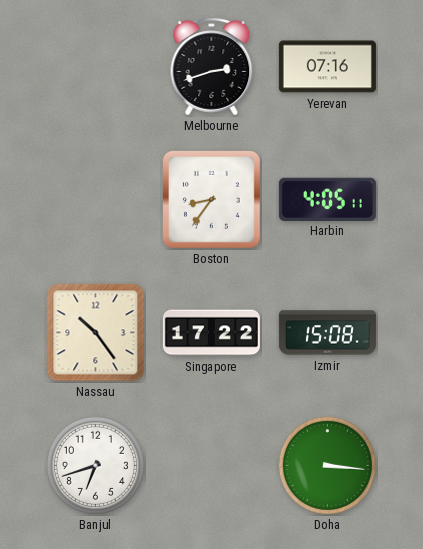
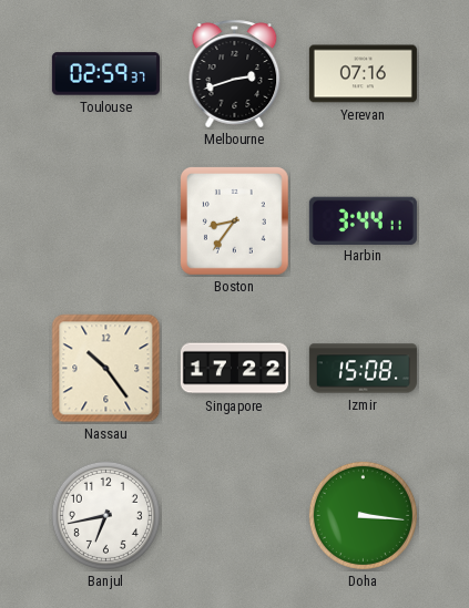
Toulouse: none -> 02:59
Harbin: 4:05 -> 3:44
Banjul: 6:42 -> 6:43
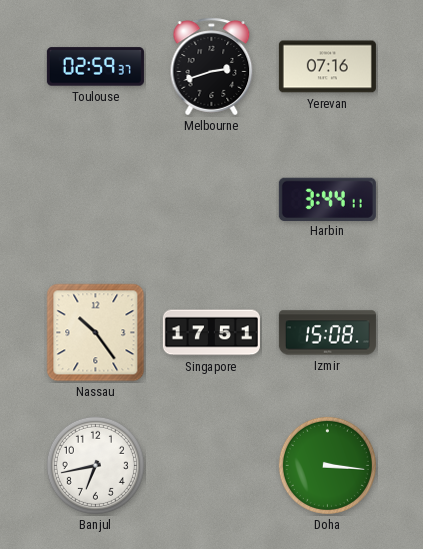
Boston: 8:36 -> none
Singapore: 17:22 -> 17:51
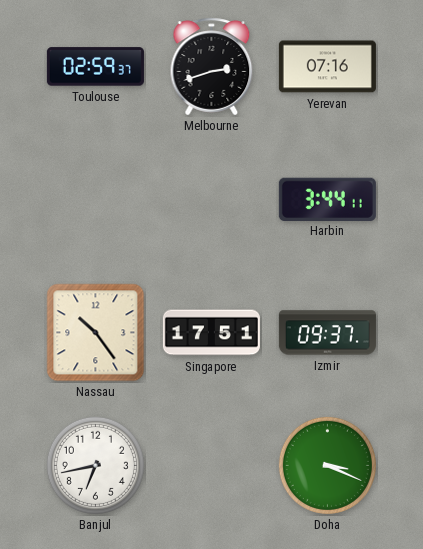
Izmir: 15:08 -> 09:37
Doha: 3:16 -> 3:19
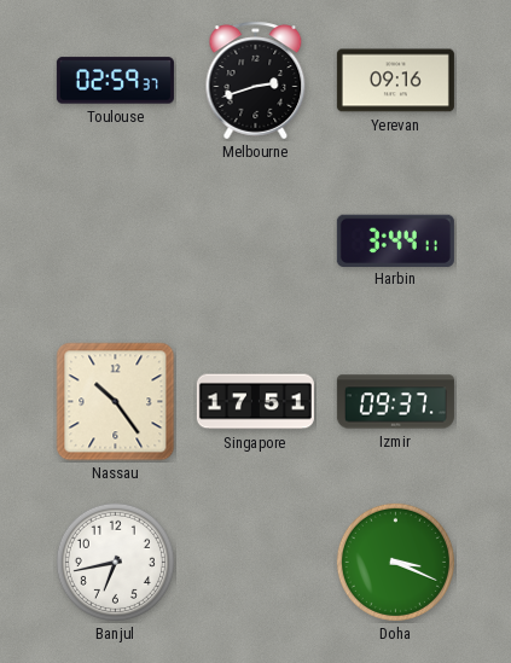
Yerevan: 07:16 -> 09:16
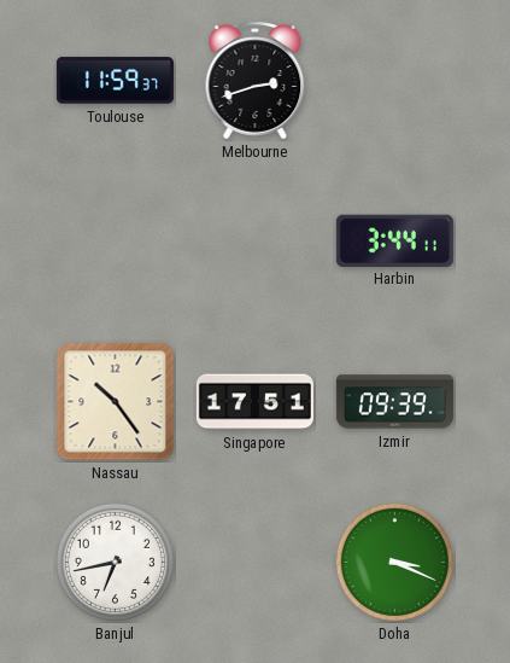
Toulouse: 02:59 -> 11:59
Yerevan: 09:16 -> none
Izmir: 09:37 -> 09:39
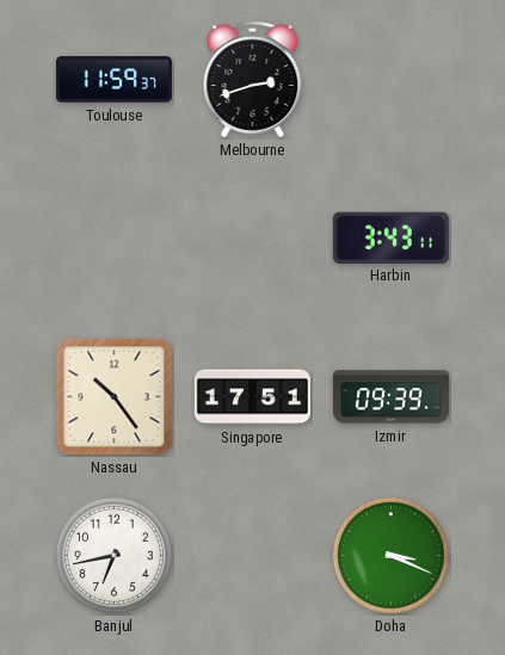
Harbin: 3:44 -> 3:43
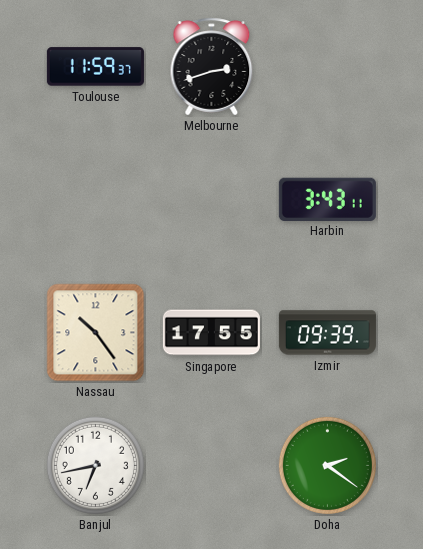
Singapore: 17:51 -> 17:55
Doha: 3:19 -> 2:21
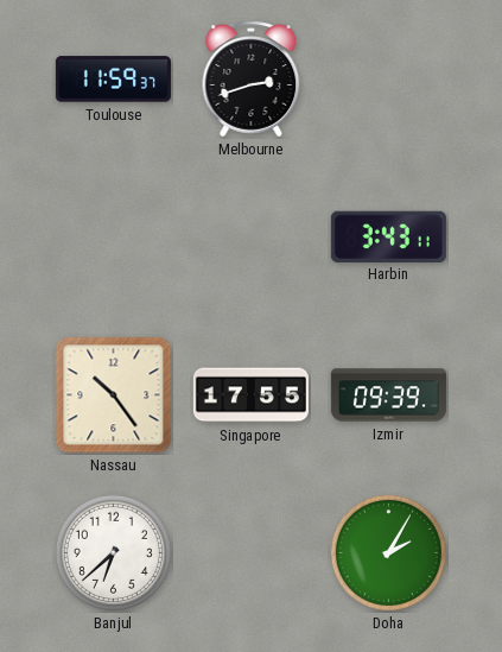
Banjul: 6:43 -> 6:38
Doha: 2:21 -> 2:05
